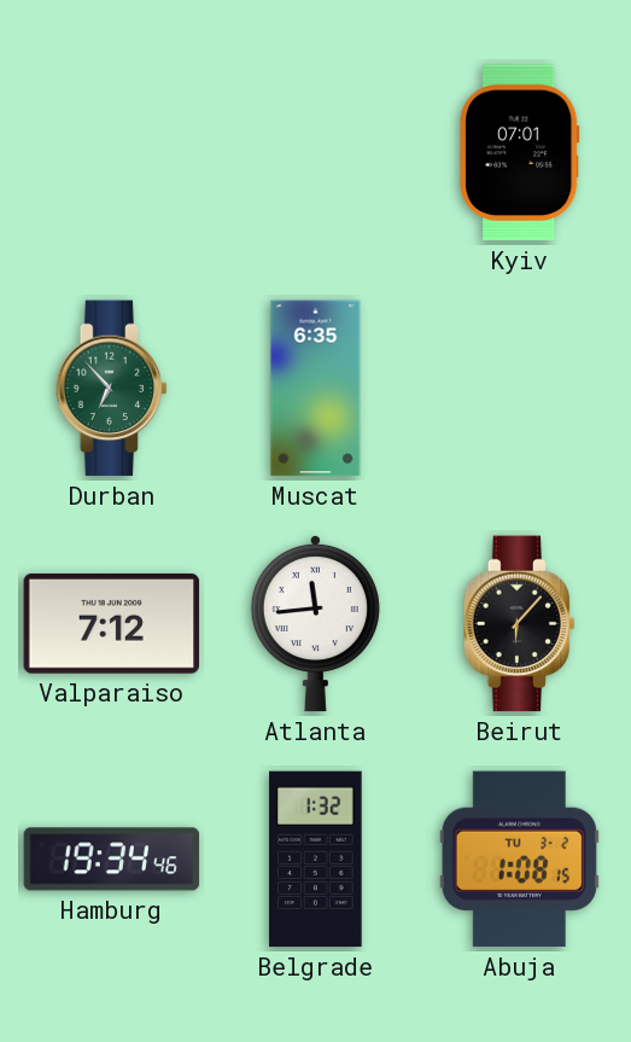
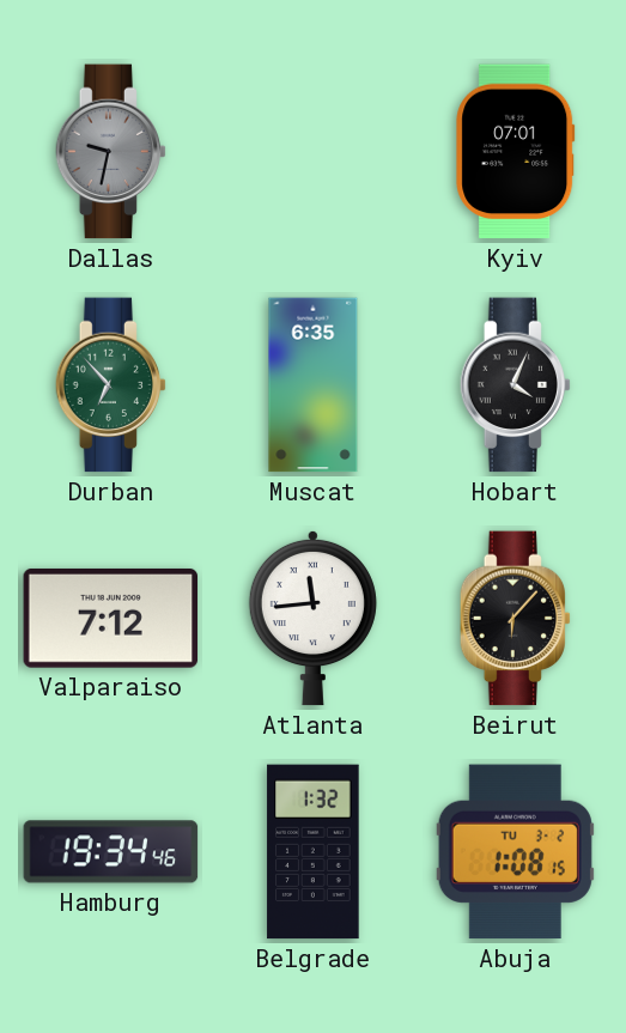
Dallas: none -> 9:32
Hobart: none -> 4:04
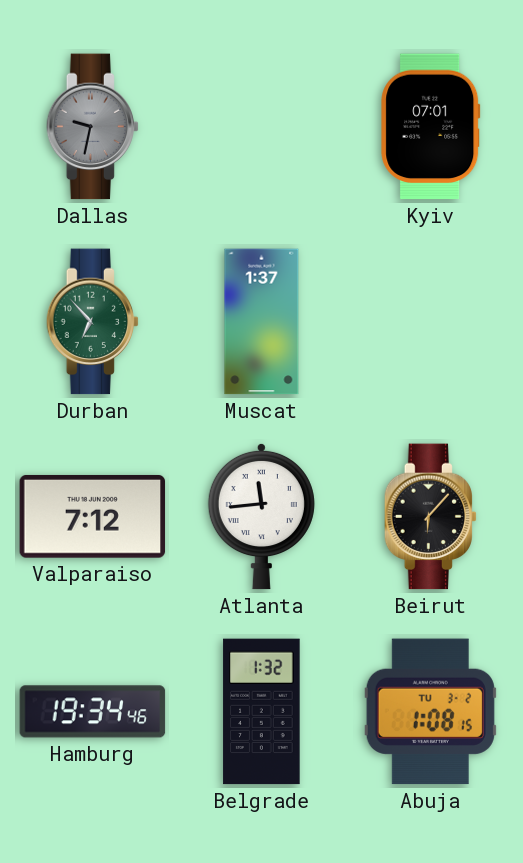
Muscat: 6:35 -> 1:37
Hobart: 4:04 -> none
